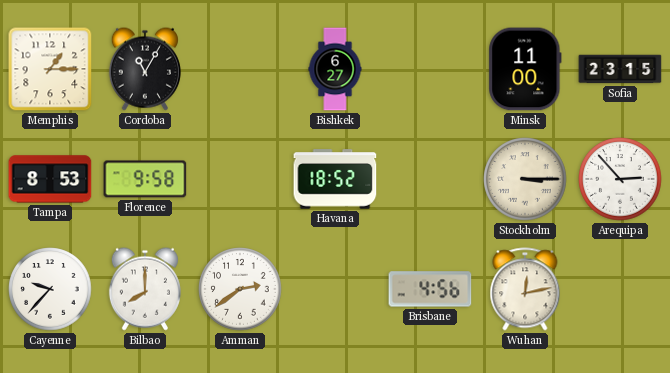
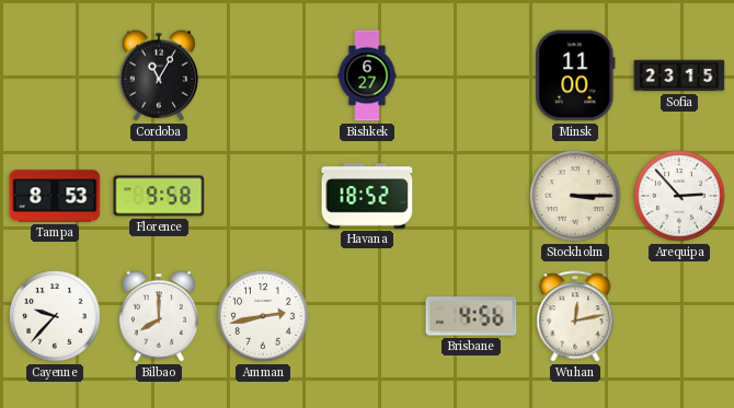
Memphis: 1:15 -> none
Amman: 2:39 -> 2:43
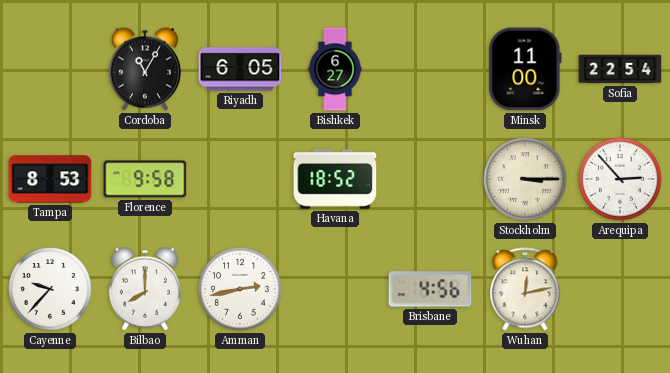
Riyadh: none -> 6:05
Sofia: 23:15 -> 22:54
